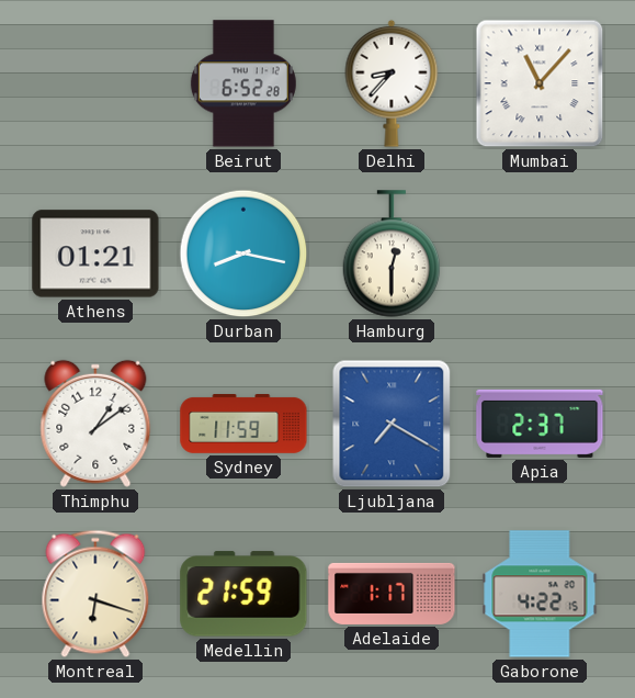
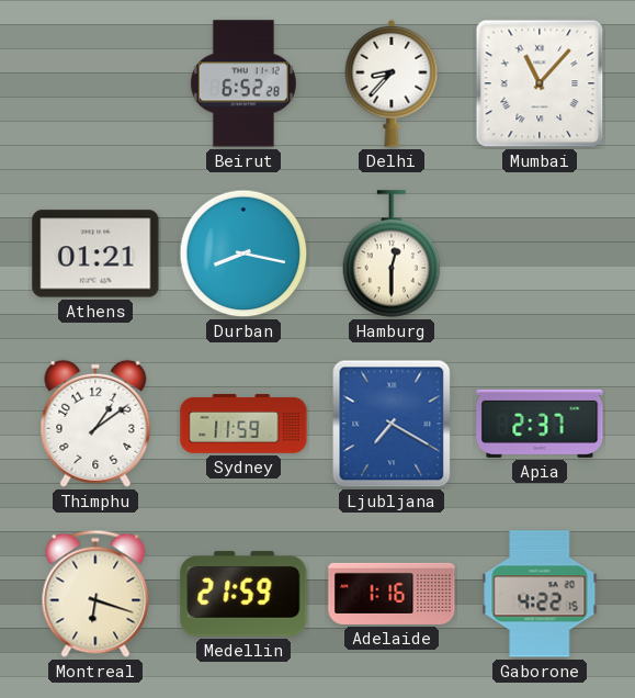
Adelaide: 1:17 -> 1:16
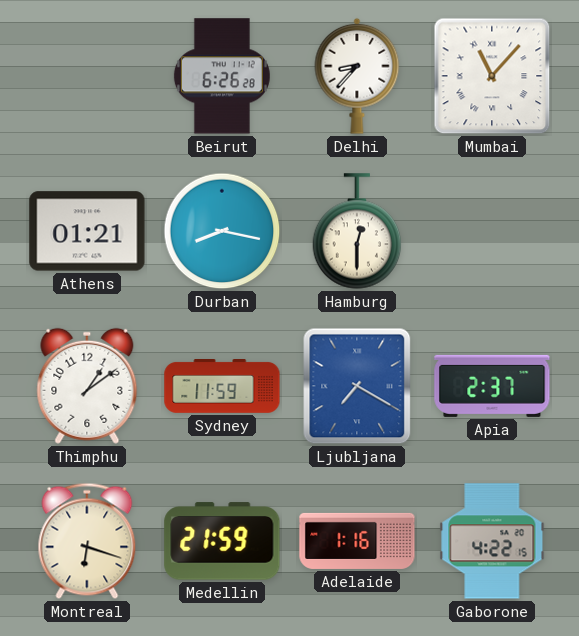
Beirut: 6:52 -> 6:26
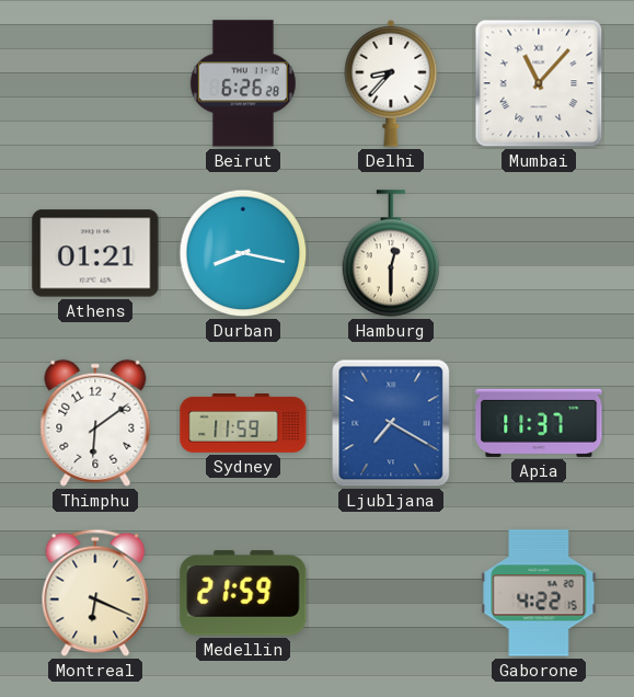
Thimphu: 1:09 -> 6:09
Apia: 2:37 -> 11:37
Montreal: 6:18 -> 6:19
Adelaide: 1:16 -> none
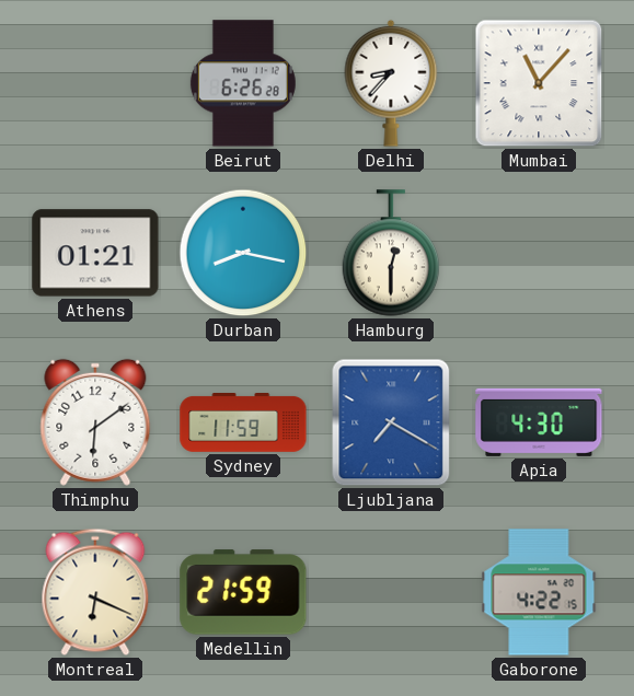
Apia: 11:37 -> 4:30
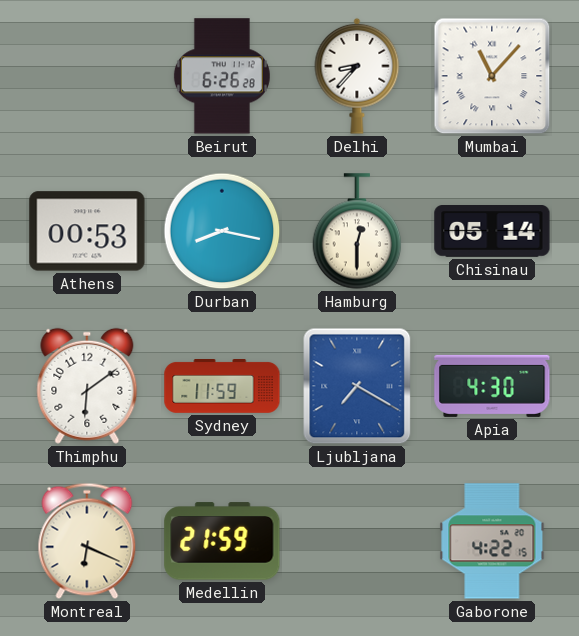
Athens: 01:21 -> 00:53
Chisinau: none -> 05:14
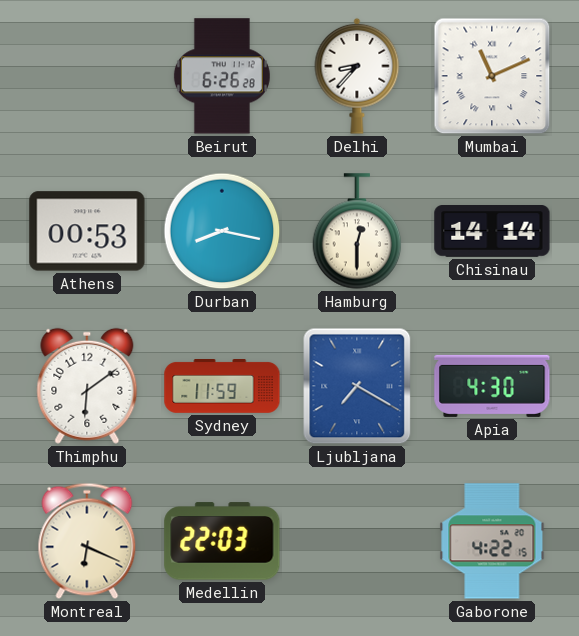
Mumbai: 11:07 -> 11:11
Chisinau: 05:14 -> 14:14
Medellin: 21:59 -> 22:03
